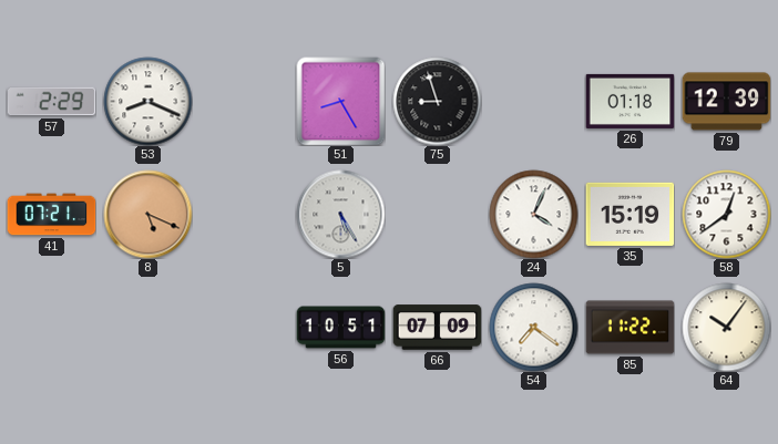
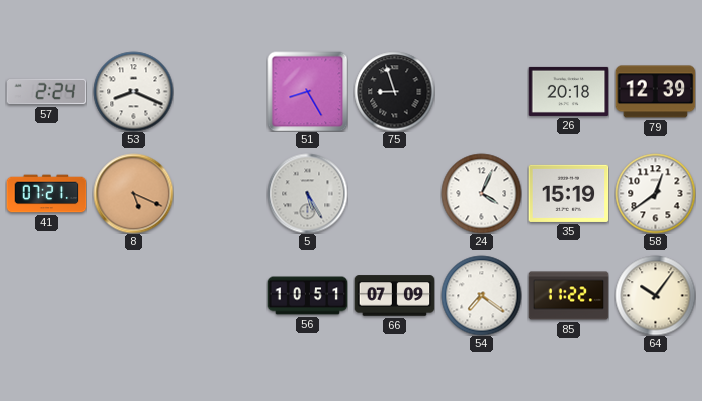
57: 2:29 -> 2:24
26: 01:18 -> 20:18
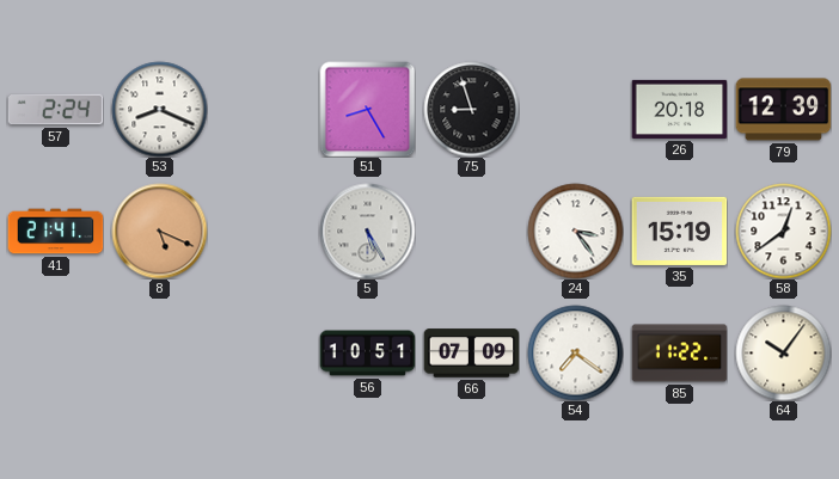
41: 07:21 -> 21:41
24: 4:04 -> 3:24
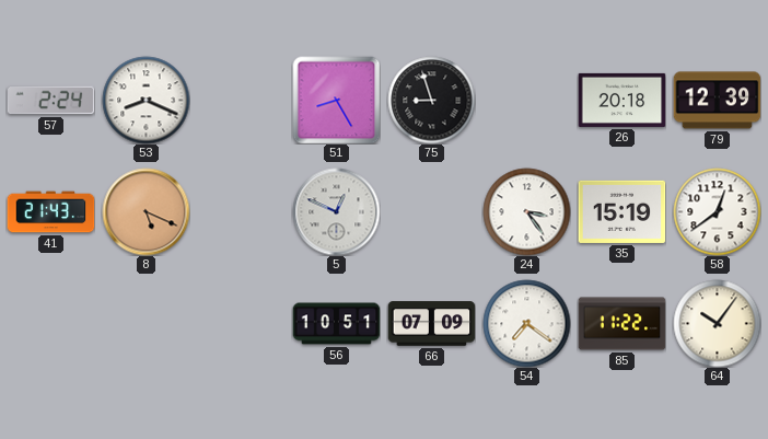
41: 21:41 -> 21:43
5: 5:25 -> 12:49
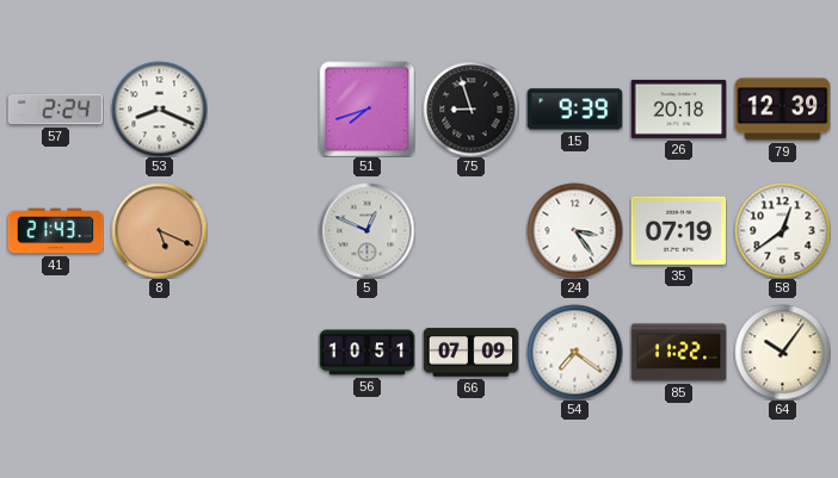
51: 8:25 -> 7:42
15: none -> 9:39
35: 15:19 -> 07:19
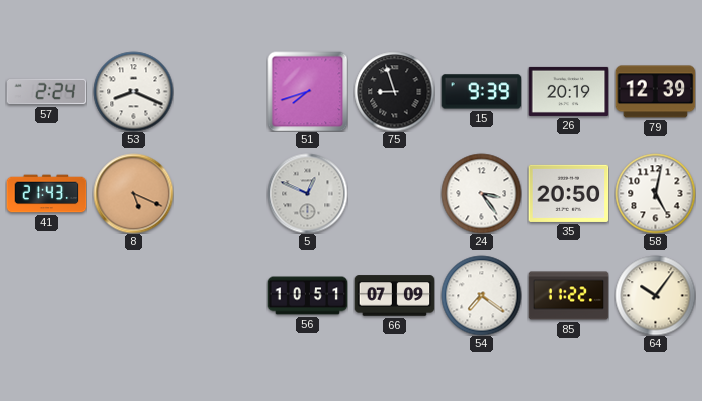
26: 20:18 -> 20:19
35: 07:19 -> 20:50
58: 12:39 -> 5:02
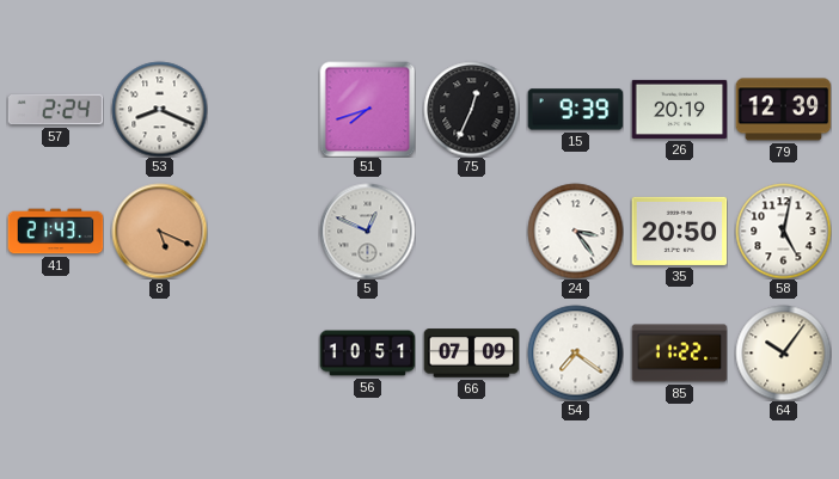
75: 8:57 -> 12:34
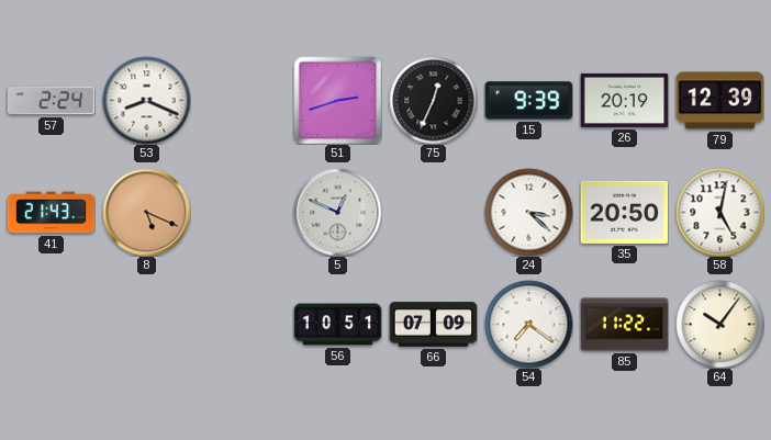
51: 7:42 -> 2:42
24: 3:24 -> 3:22
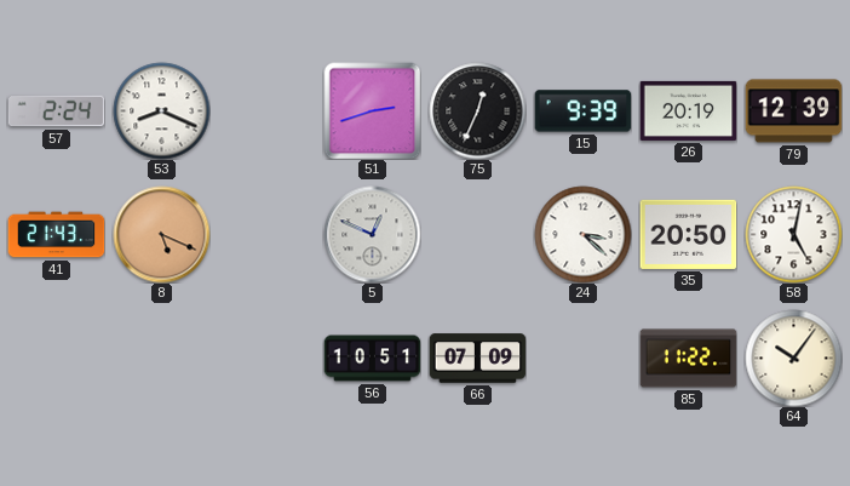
54: 7:21 -> none
